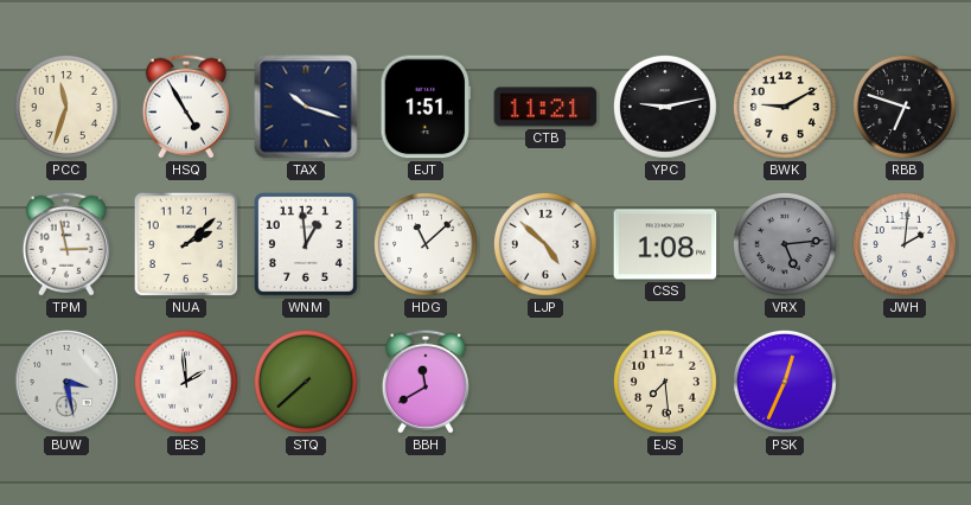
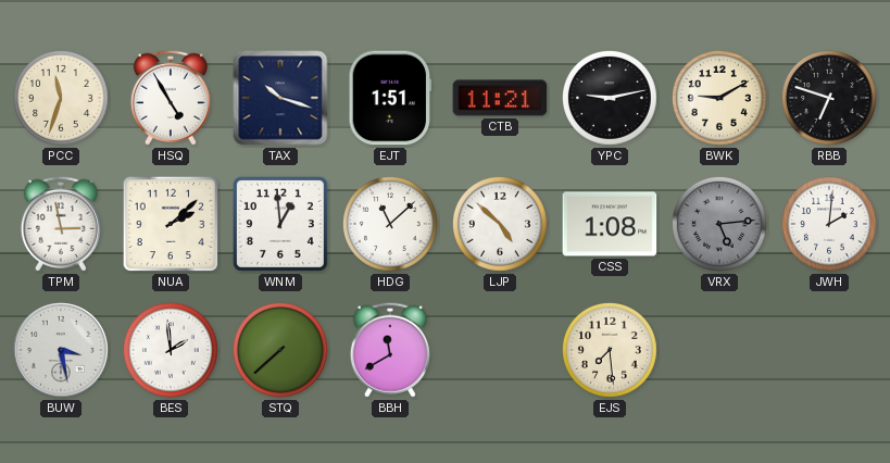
PSK: 12:34 -> none
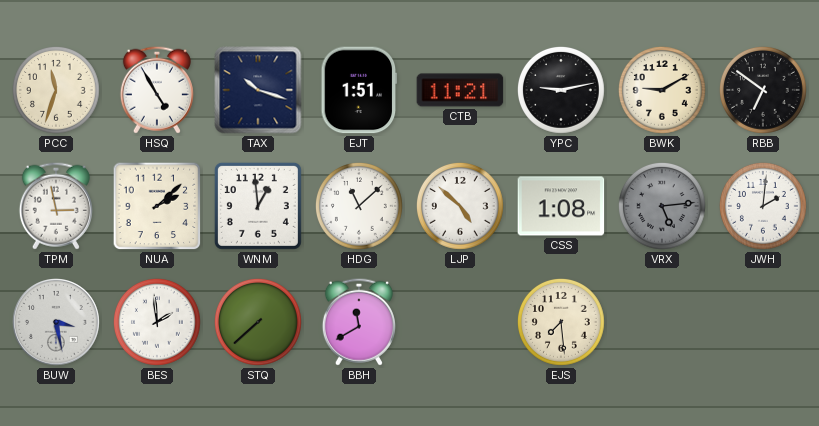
RBB: 6:48 -> 6:51
